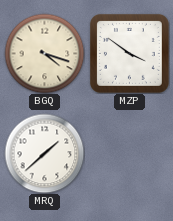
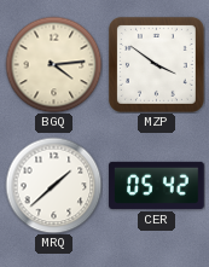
BGQ: 4:18 -> 4:14
CER: none -> 05:42
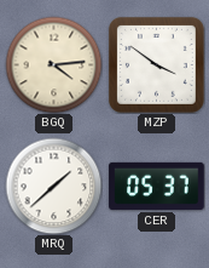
CER: 05:42 -> 05:37
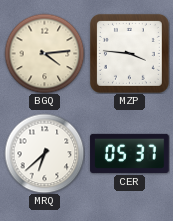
MZP: 3:51 -> 3:46
MRQ: 1:38 -> 6:38
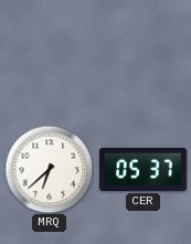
BGQ: 4:14 -> none
MZP: 3:46 -> none
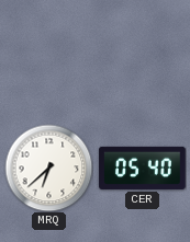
CER: 05:37 -> 05:40
